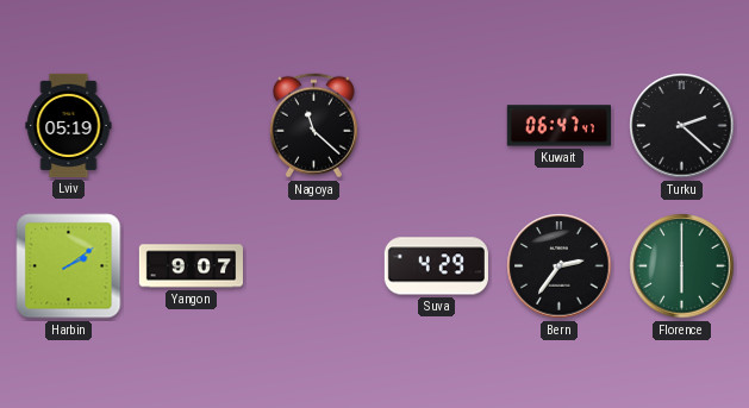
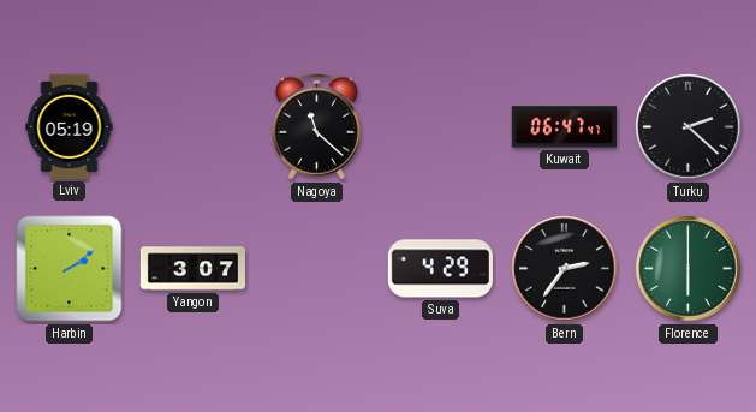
Yangon: 9:07 -> 3:07
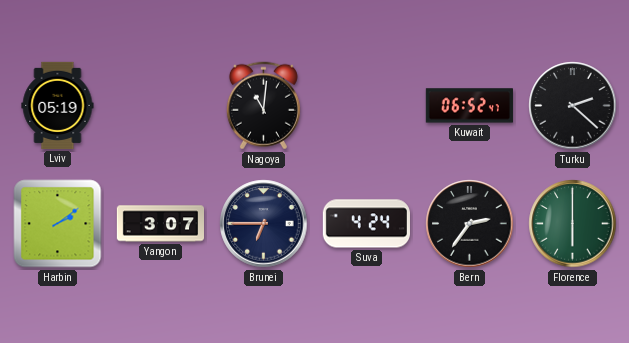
Nagoya: 11:22 -> 11:01
Kuwait: 06:47 -> 06:52
Brunei: none -> 6:45
Suva: 4:29 -> 4:24
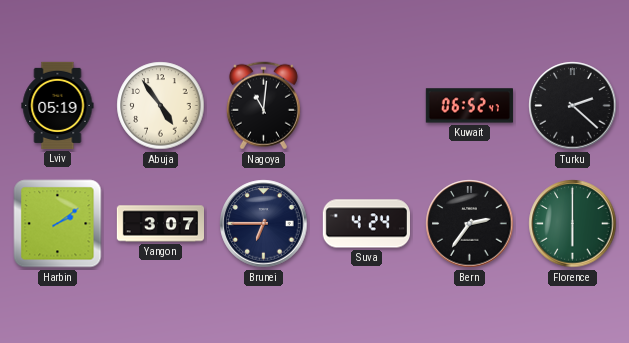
Abuja: none -> 4:54
